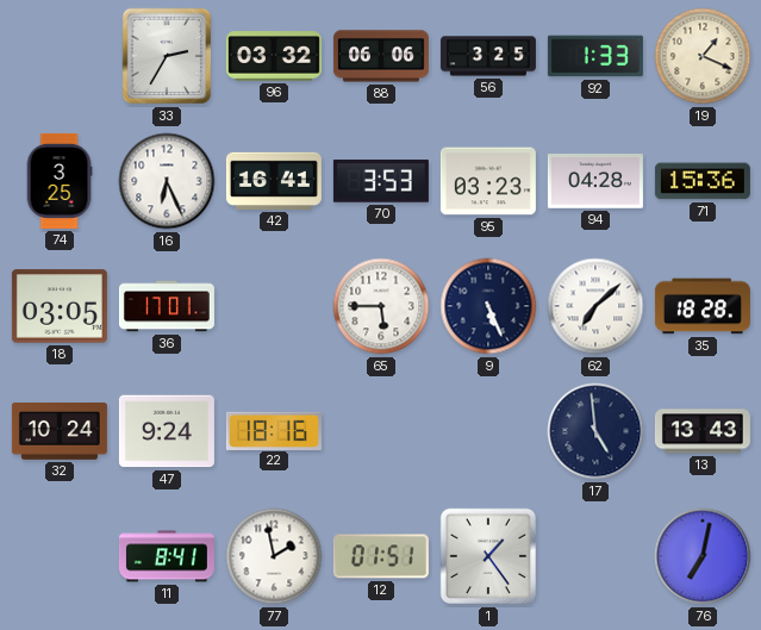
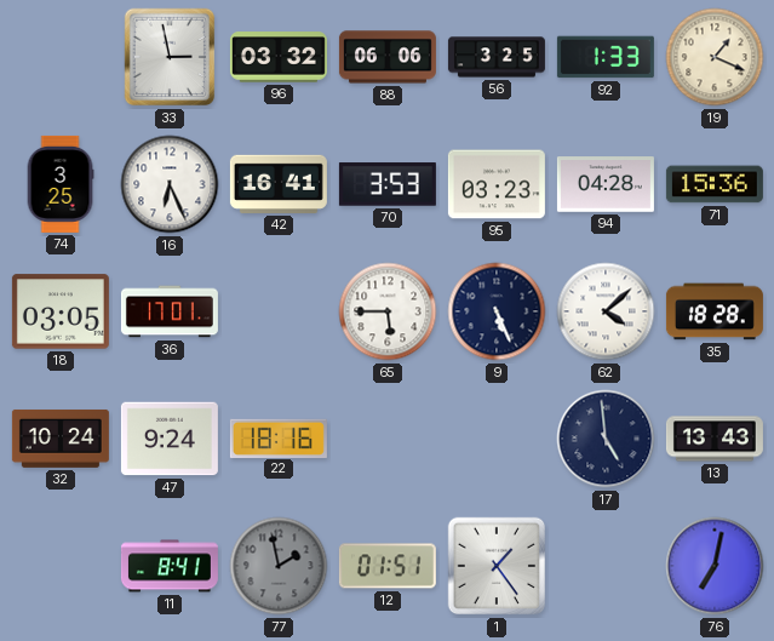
33: 2:35 -> 2:58
62: 7:08 -> 4:08
77 dial: white -> grey
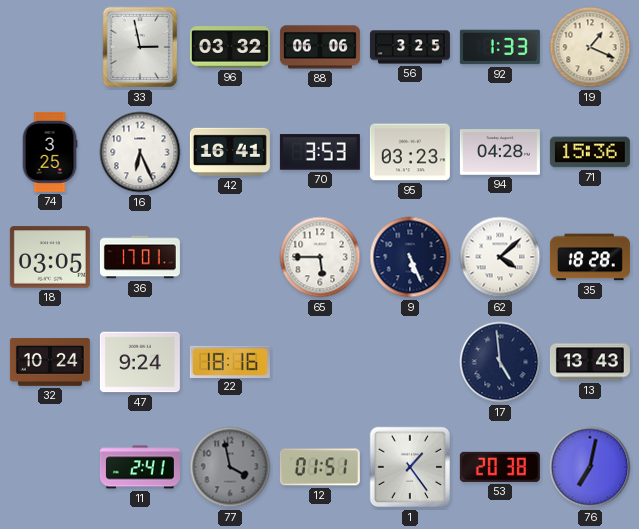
11: 8:41 -> 2:41
77: 1:58 -> 3:58
53: none -> 20:38
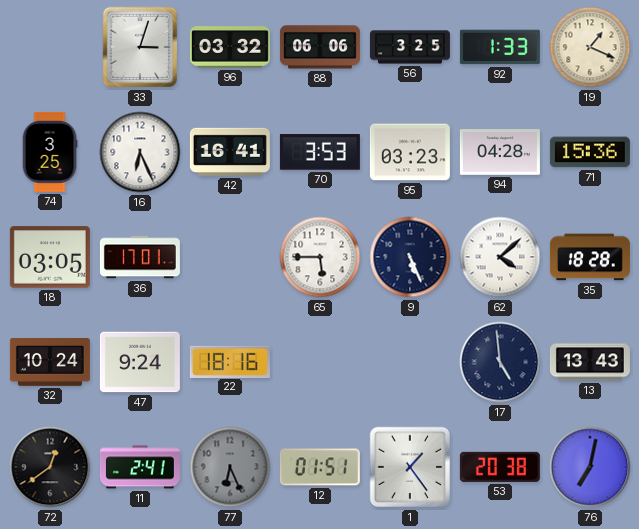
33: 2:58 -> 3:03
72: none -> 12:39
77: 3:58 -> 6:26
